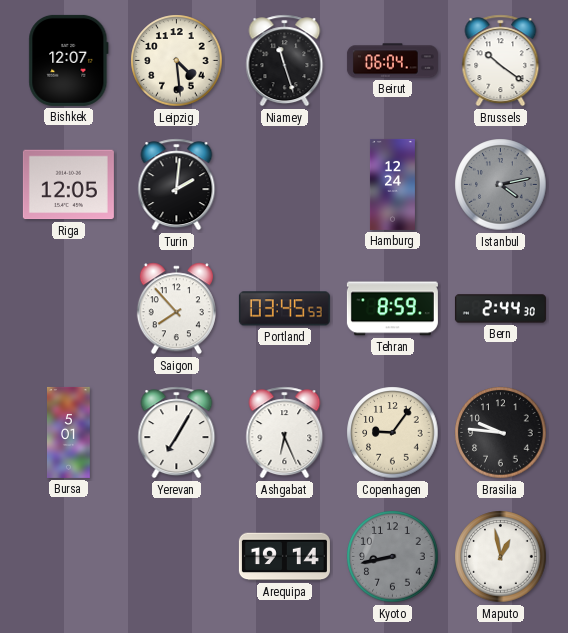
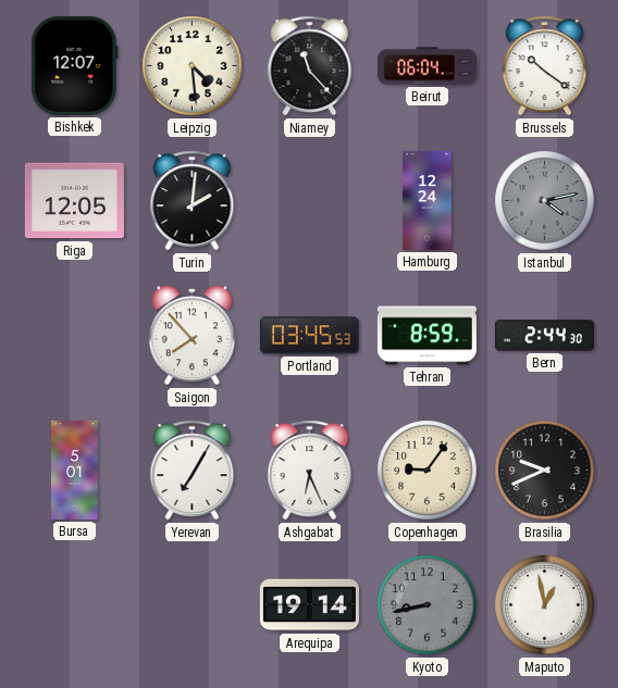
Niamey: 11:27 -> 11:23
Brasilia: 9:46 -> 9:41
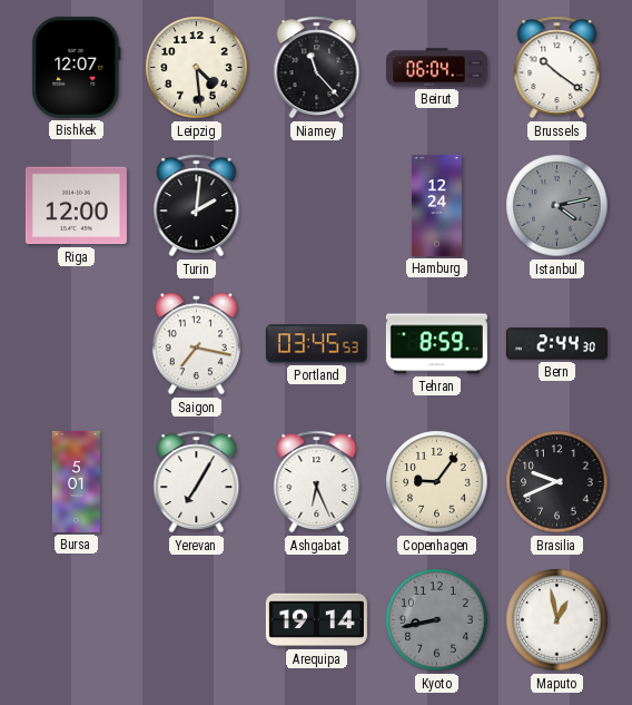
Riga: 12:05 -> 12:00
Saigon: 7:53 -> 7:17
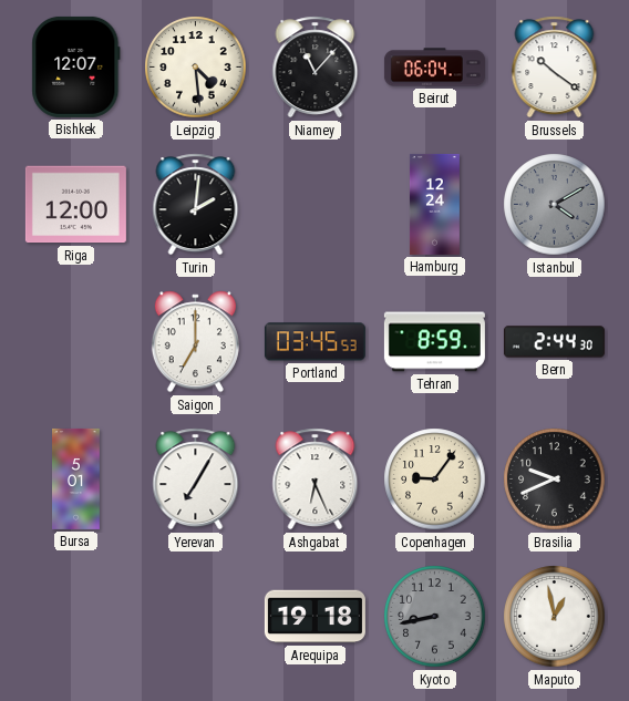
Niamey: 11:23 -> 11:07
Istanbul: 4:13 -> 4:10
Saigon: 7:17 -> 7:00
Arequipa: 19:14 -> 19:18
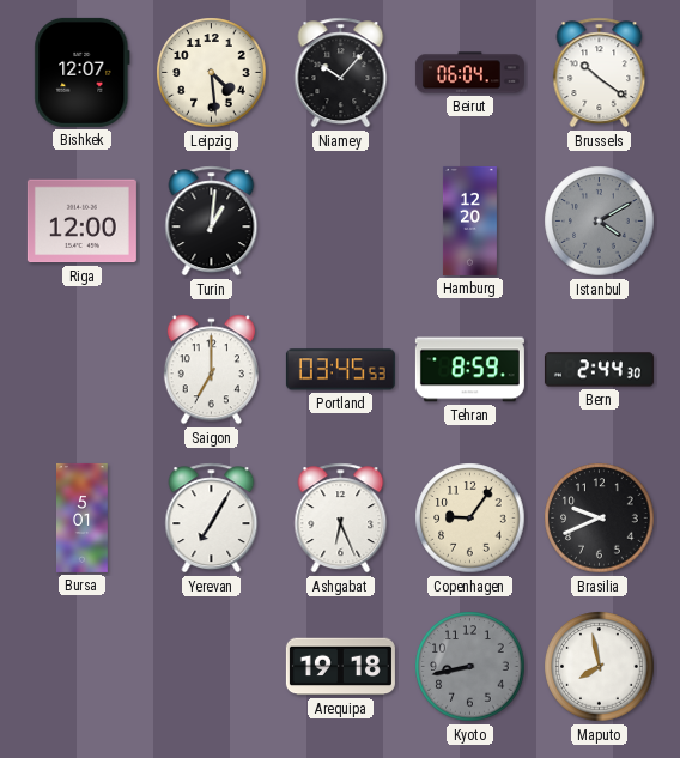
Niamey: 11:07 -> 10:07
Turin: 2:01 -> 1:01
Hamburg: 12:24 -> 12:20
Maputo: 12:58 -> 7:58
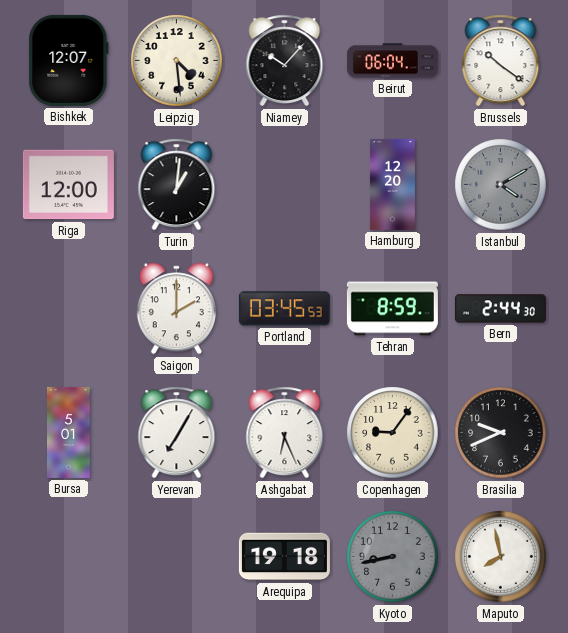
Saigon: 7:00 -> 2:00
